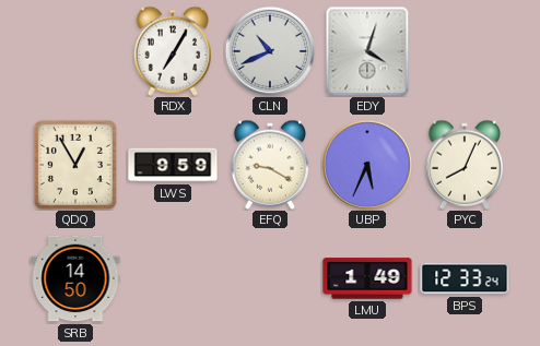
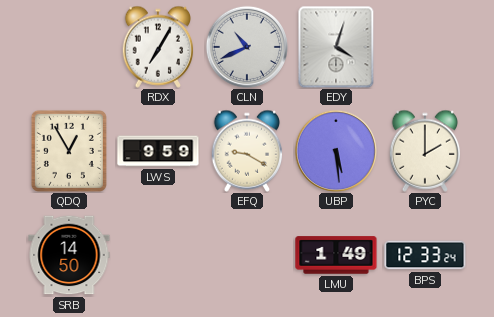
UBP: 5:34 -> 5:29
PYC: 8:04 -> 2:00
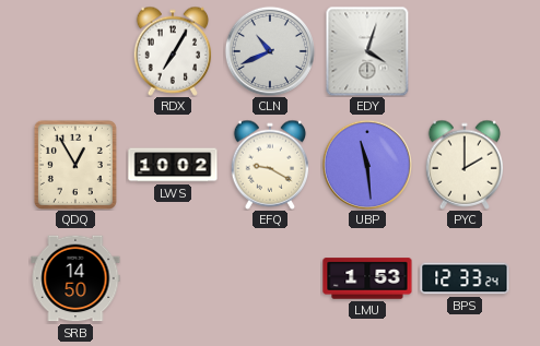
LWS: 9:59 -> 10:02
UBP: 5:29 -> 11:29
LMU: 1:49 -> 1:53
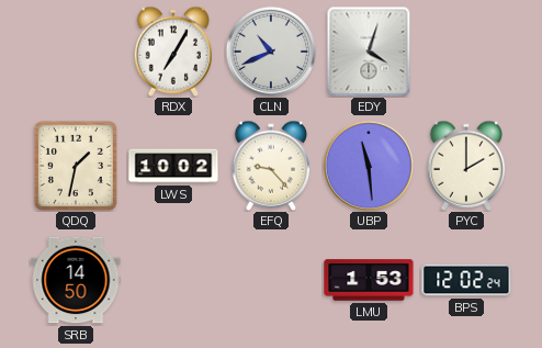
QDQ: 12:55 -> 1:32
EFQ: 9:20 -> 9:23
BPS: 12:33 -> 12:02
